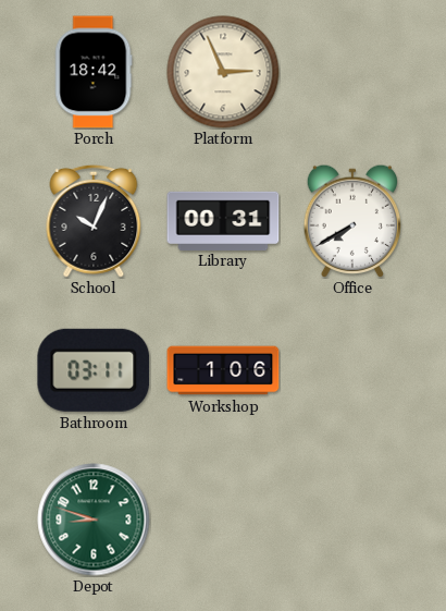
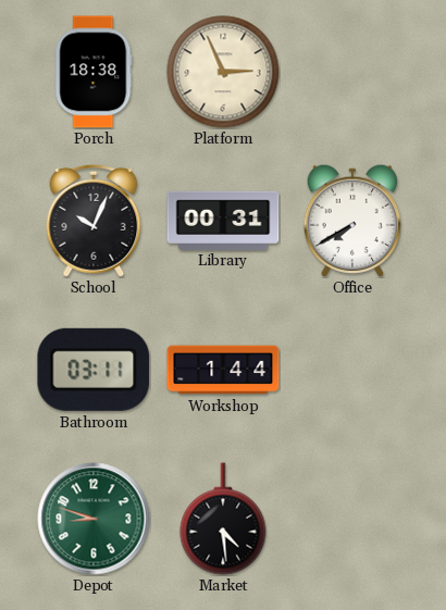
Porch: 18:42 -> 18:38
Workshop: 1:06 -> 1:44
Market: none -> 4:29
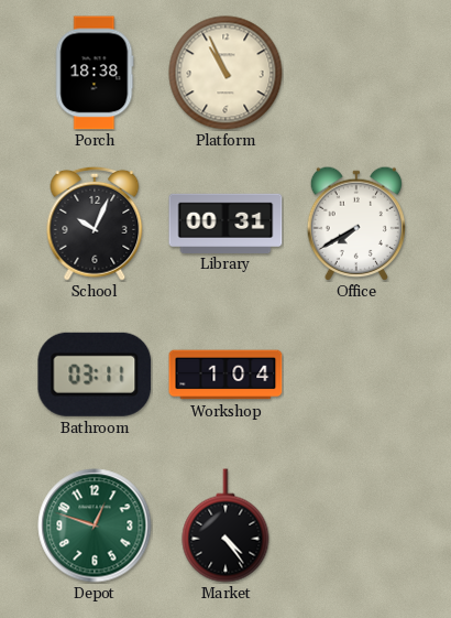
Platform: 2:56 -> 10:56
Workshop: 1:44 -> 1:04
Depot: 8:48 -> 12:48
Market: 4:29 -> 4:24
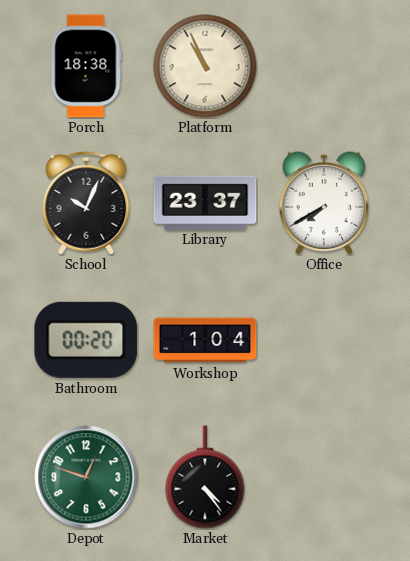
Library: 00:31 -> 23:37
Bathroom: 03:11 -> 00:20
